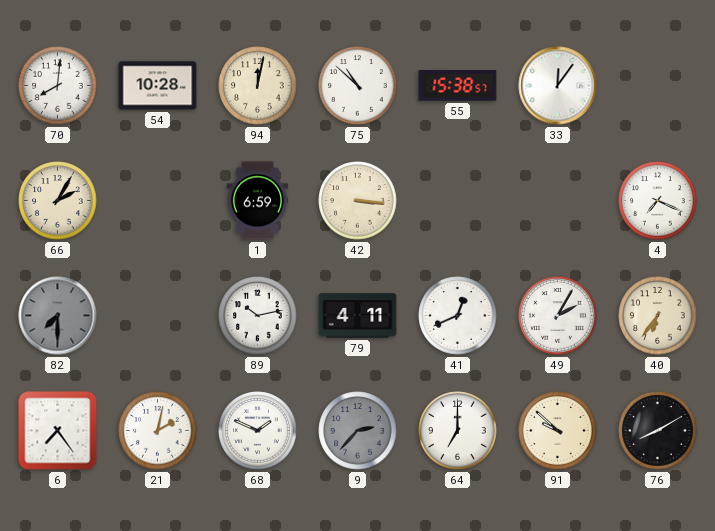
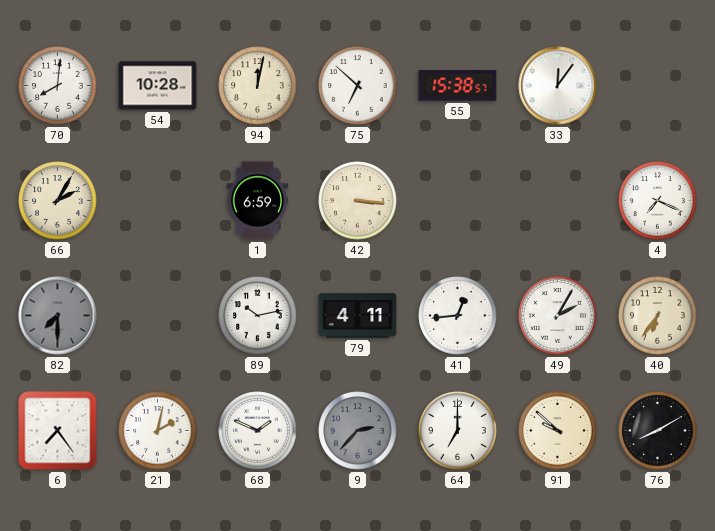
75: 10:52 -> 6:52
41: 12:41 -> 12:44
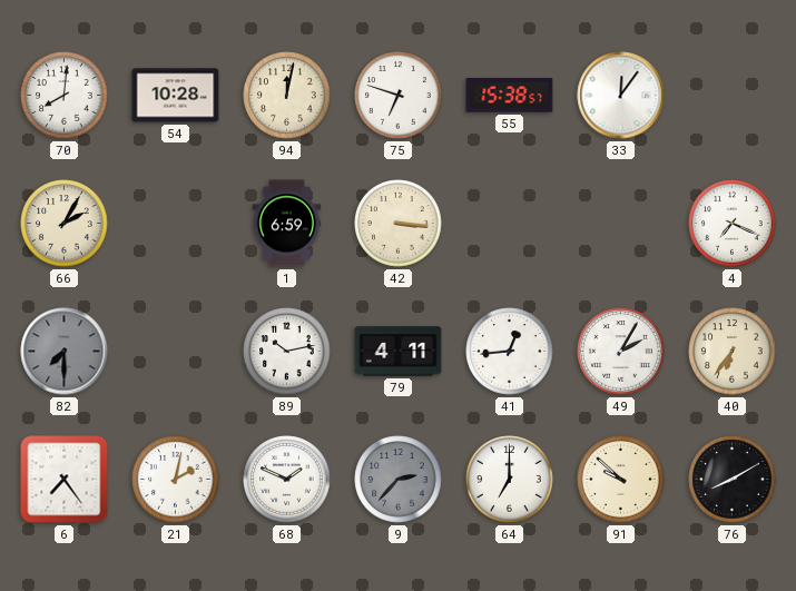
75: 6:52 -> 6:48
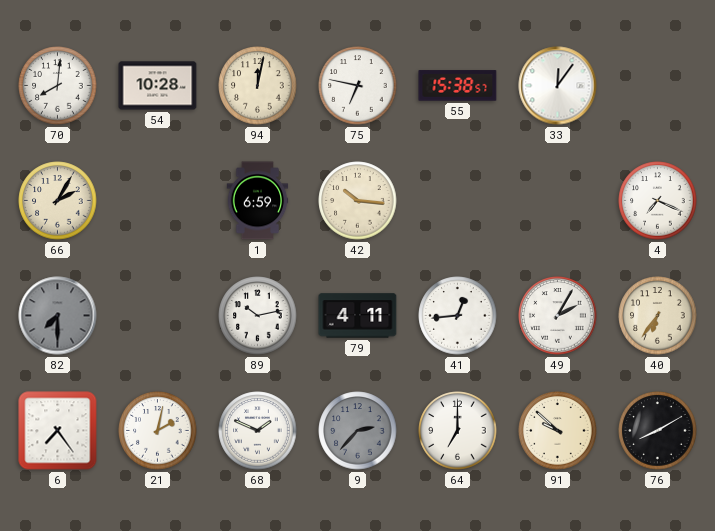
75: 6:48 -> 6:47
42: 3:16 -> 10:16
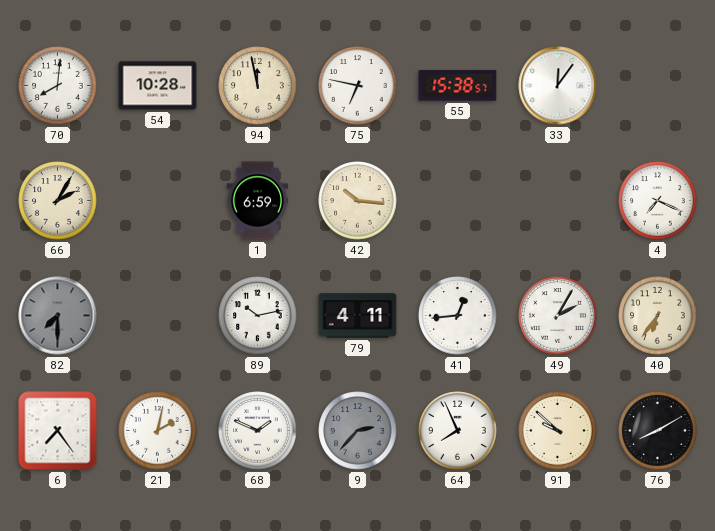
94: 12:02 -> 11:58
64: 7:00 -> 7:56
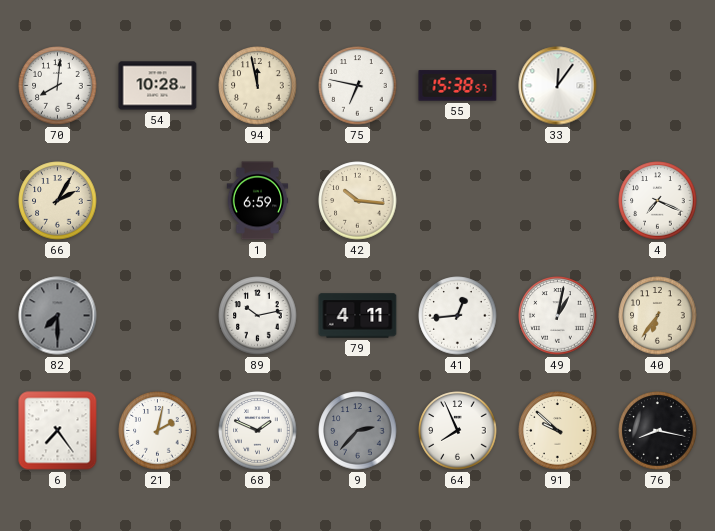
49: 2:05 -> 1:02
76: 8:10 -> 8:17
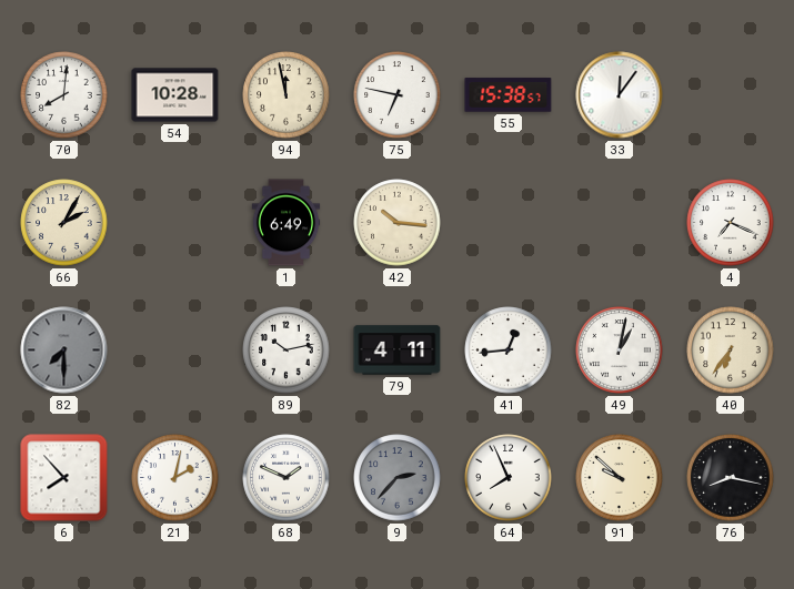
1: 6:59 -> 6:49
6: 7:24 -> 7:53
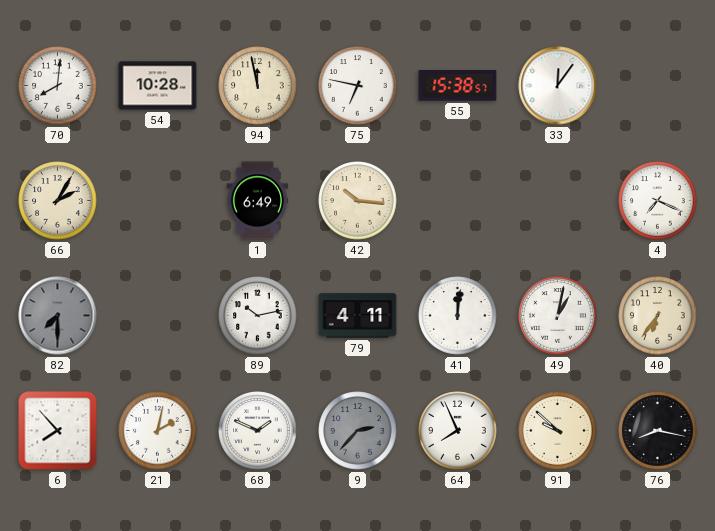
41: 12:44 -> 12:01
